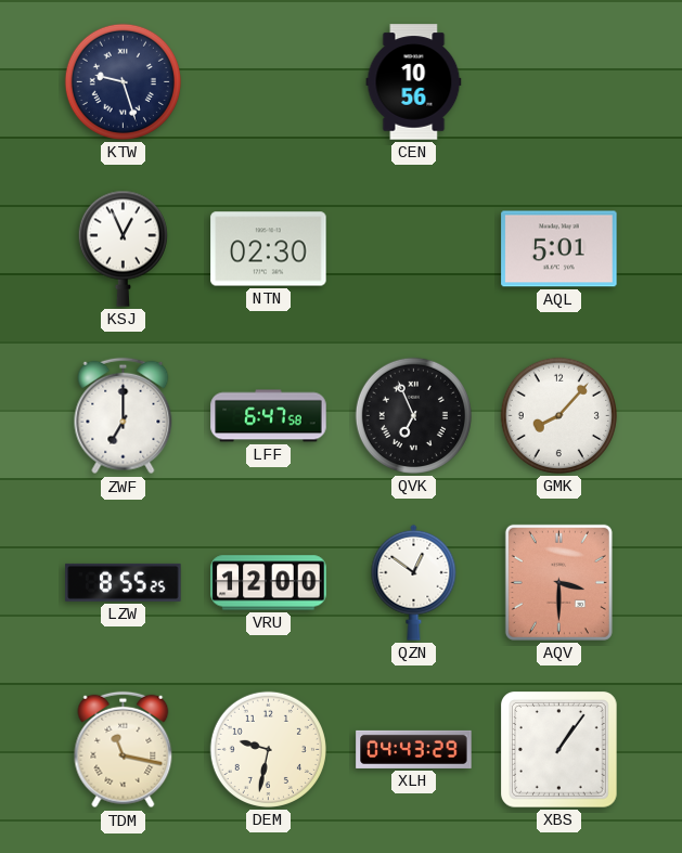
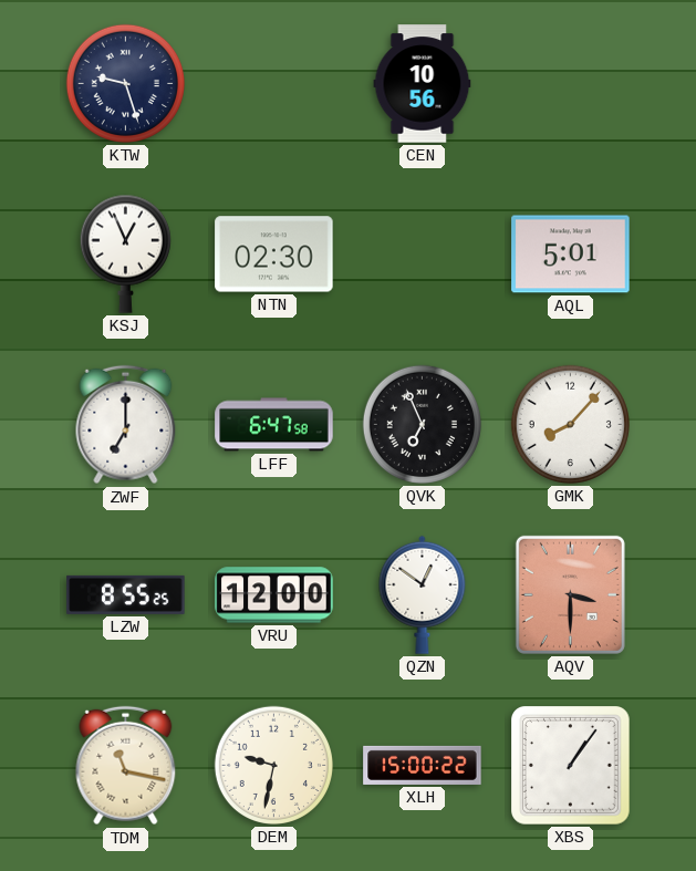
XLH: 04:43 -> 15:00
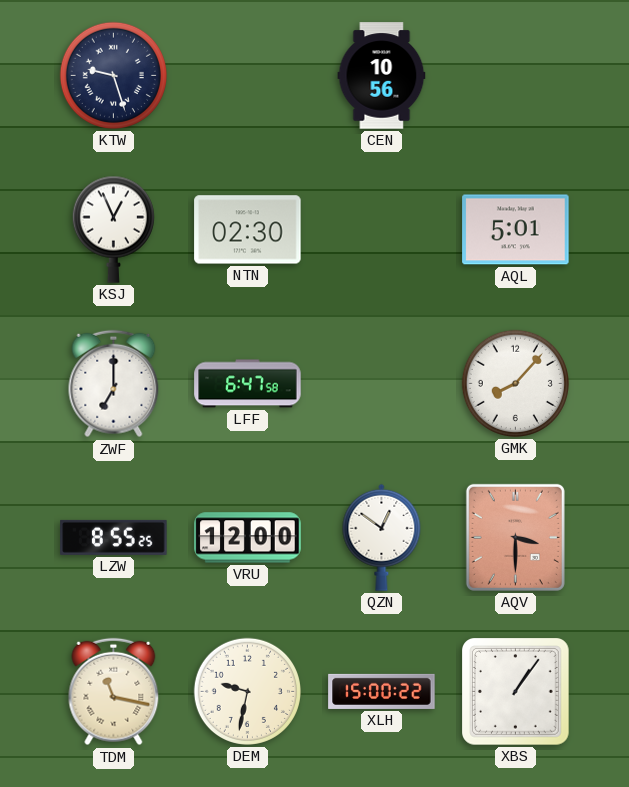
QVK: 6:56 -> none
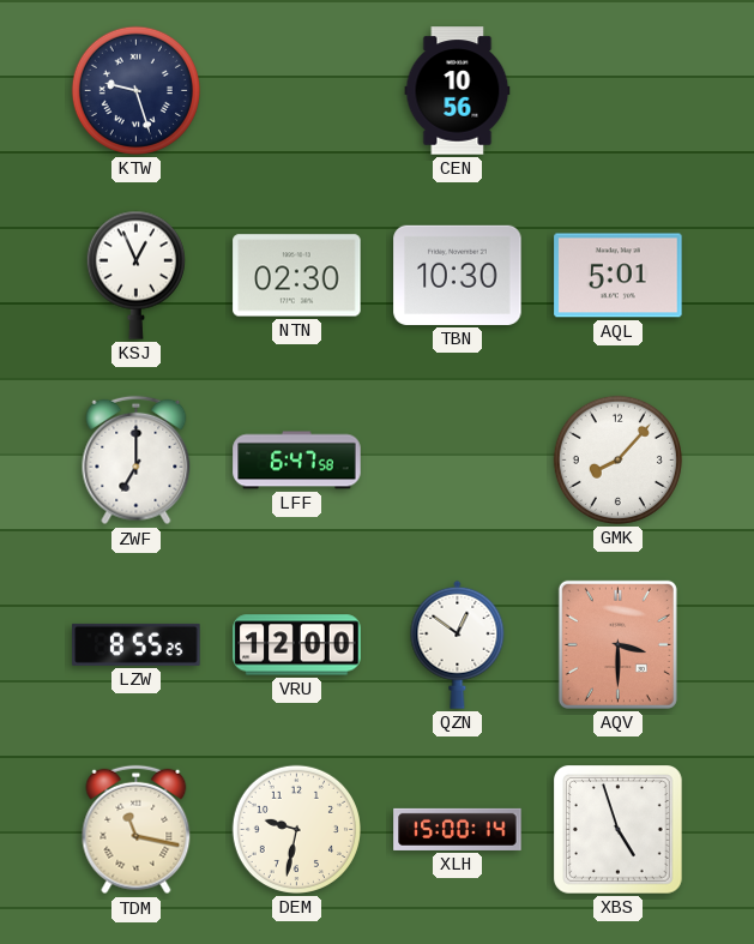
TBN: none -> 10:30
XLH: 15:00:22 -> 15:00:14
XBS: 1:06 -> 4:57
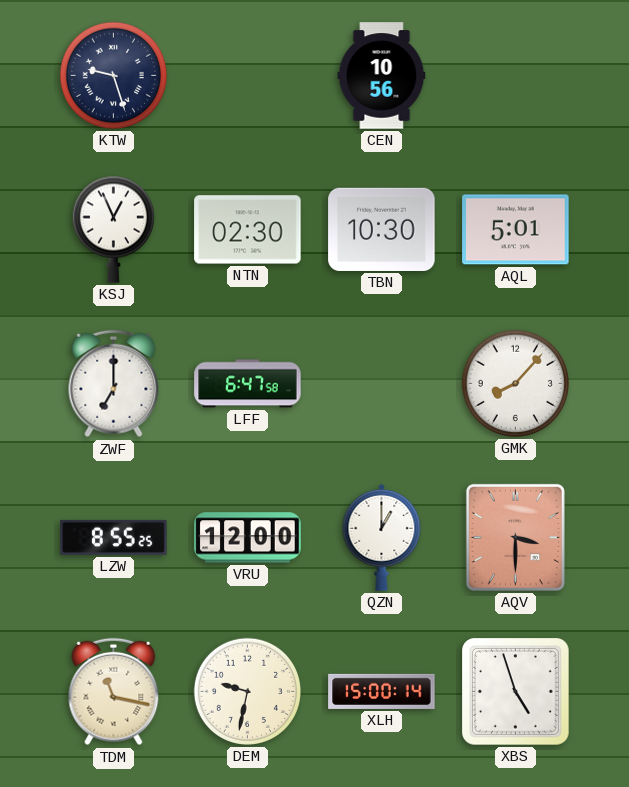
QZN: 12:51 -> 1:00
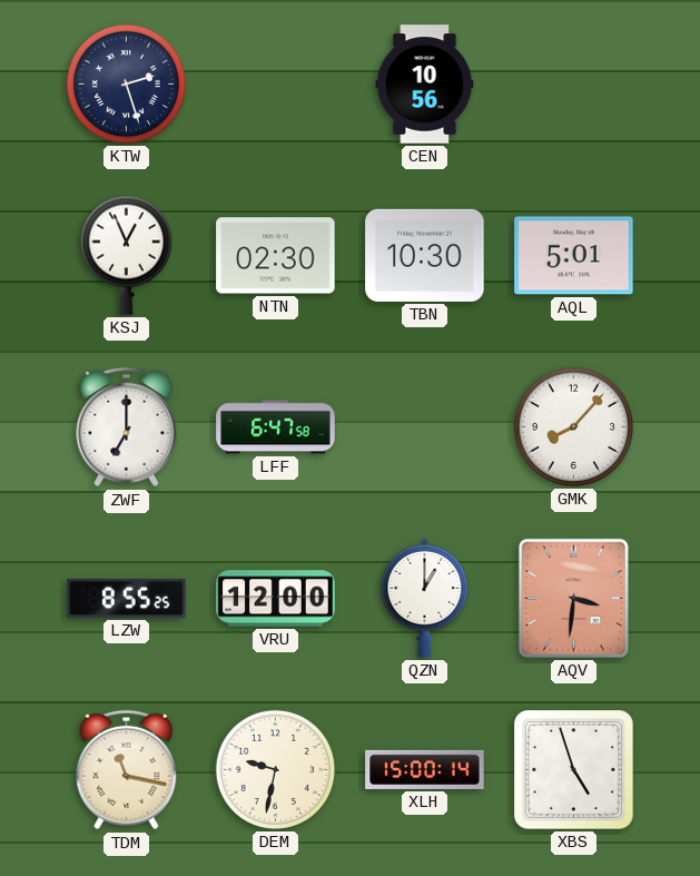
KTW: 9:27 -> 2:27
AQV: 3:30 -> 3:31
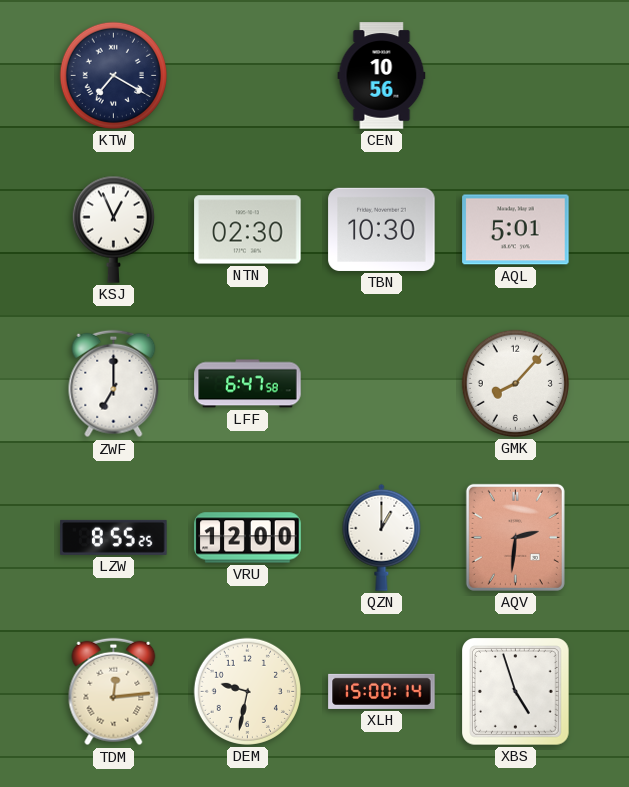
KTW: 2:27 -> 7:20
AQV: 3:31 -> 2:31
TDM: 11:17 -> 12:14
